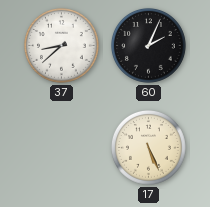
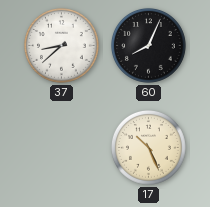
60: 2:04 -> 8:04
17: 5:26 -> 10:26
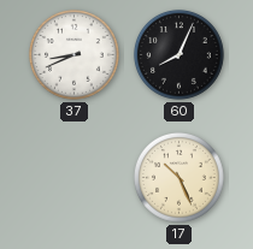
37: 8:38 -> 8:41
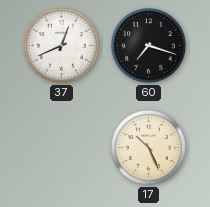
37: 8:41 -> 12:41
60: 8:04 -> 7:18
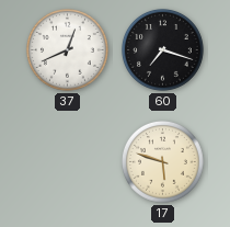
17: 10:26 -> 5:48
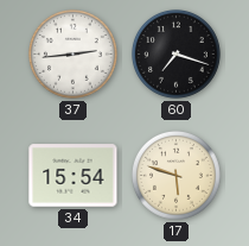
37: 12:41 -> 2:44
34: none -> 15:54
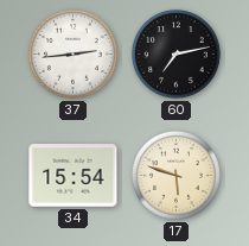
60: 7:18 -> 7:13
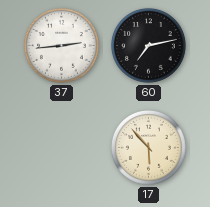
34: 15:54 -> none
17: 5:48 -> 5:53
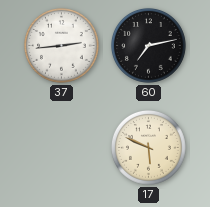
17: 5:53 -> 5:49
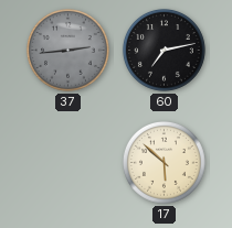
37 dial: white -> grey
17: 5:49 -> 5:52
